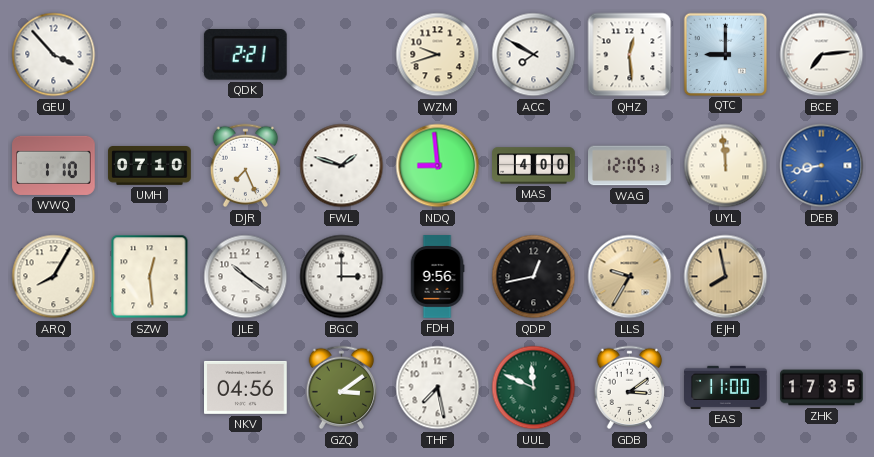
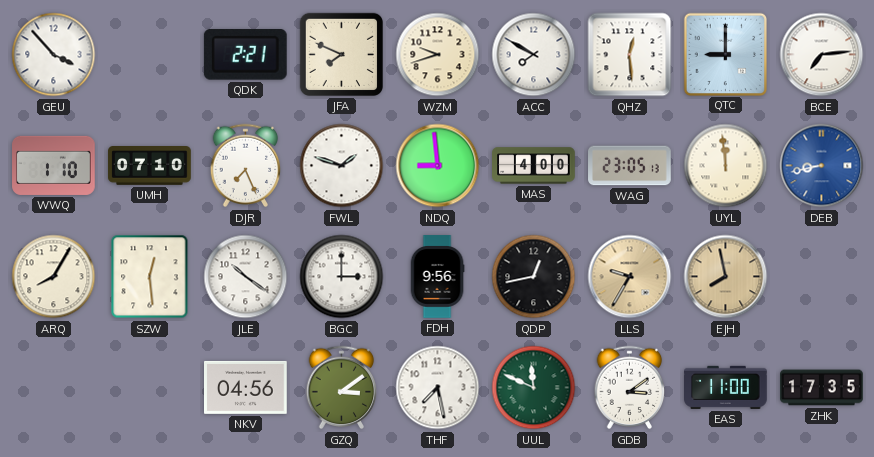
JFA: none -> 7:49
WAG: 12:05 -> 23:05
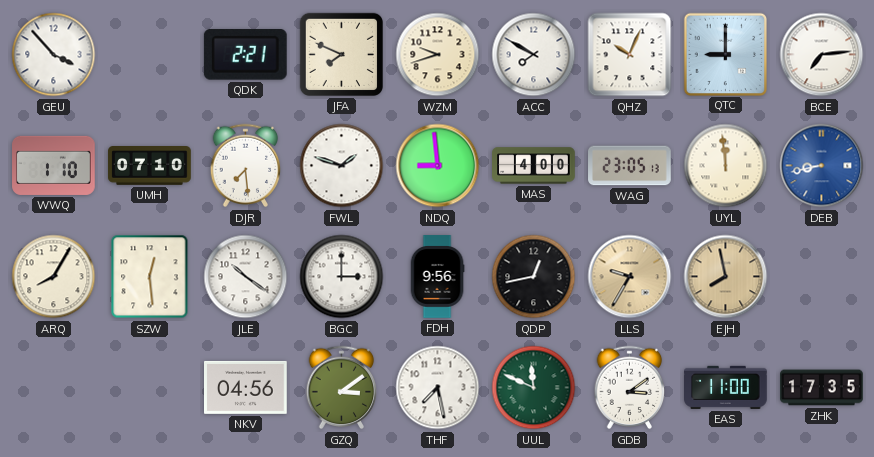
QHZ: 12:29 -> 10:04
DJR: 7:26 -> 7:29
